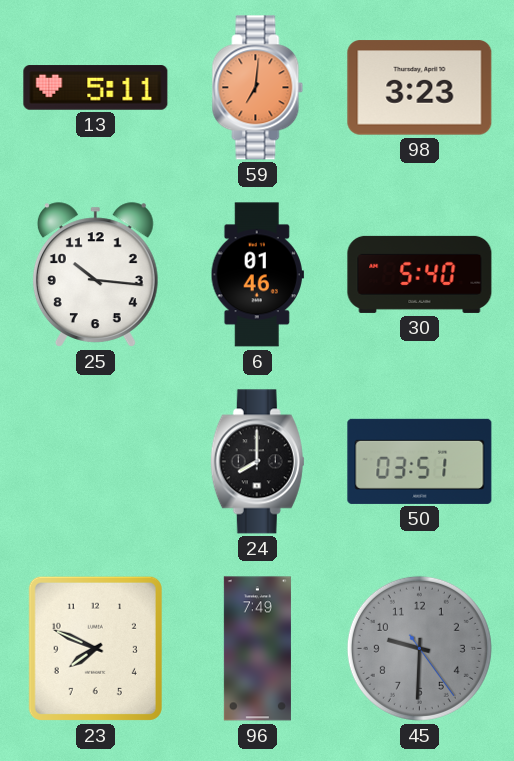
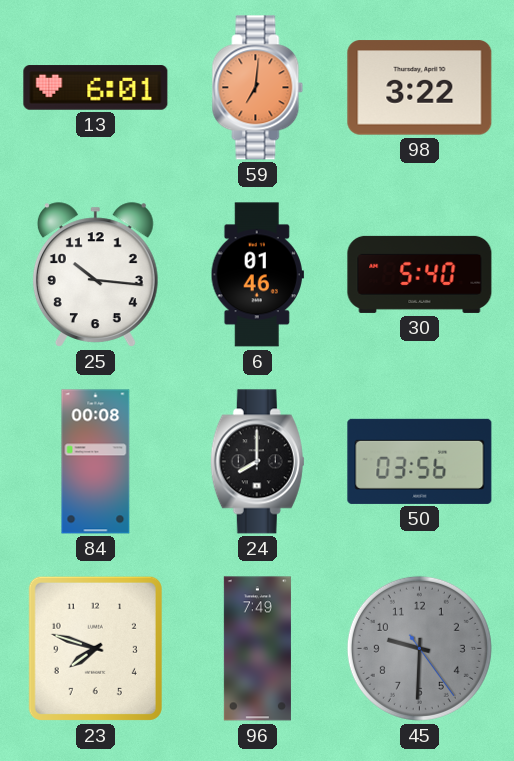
13: 5:11 -> 6:01
98: 3:23 -> 3:22
84: none -> 00:08
50: 03:51 -> 03:56
23: 7:49 -> 7:48
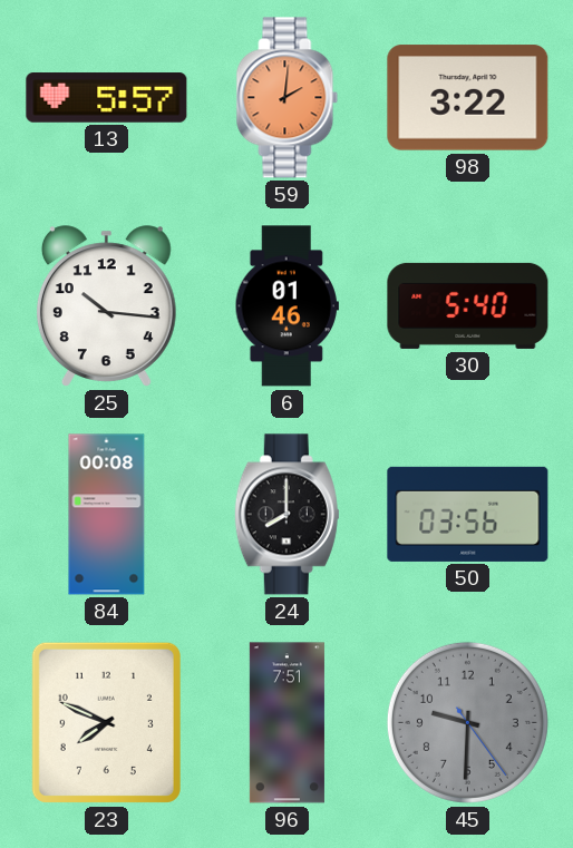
13: 6:01 -> 5:57
59: 7:01 -> 2:01
23: 7:48 -> 7:49
96: 7:49 -> 7:51
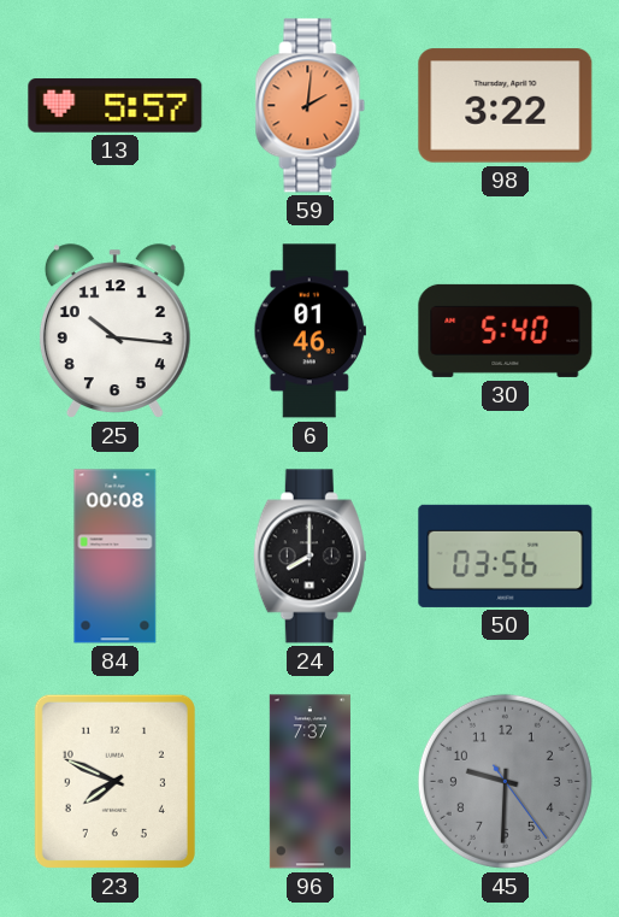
96: 7:51 -> 7:37
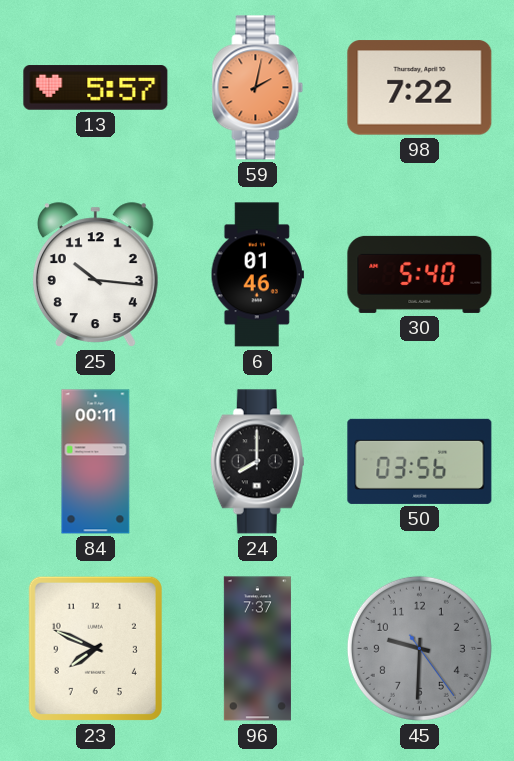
59: 2:01 -> 2:02
98: 3:22 -> 7:22
84: 00:08 -> 00:11
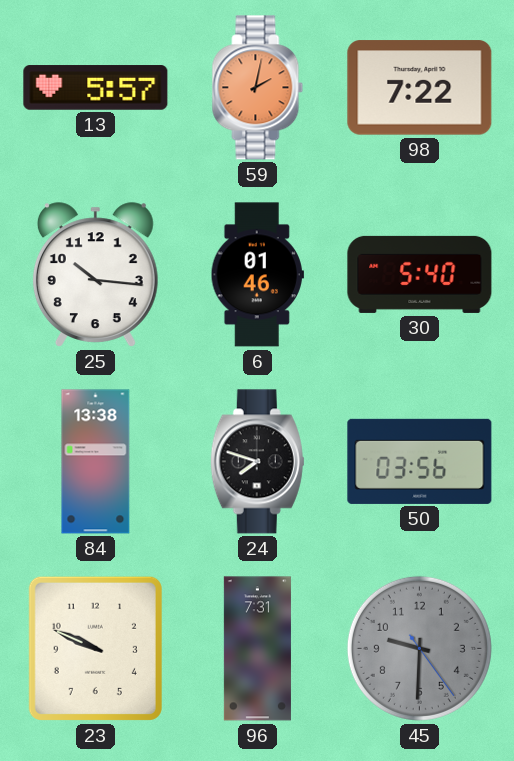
84: 00:11 -> 13:38
24: 8:00 -> 7:48
23: 7:49 -> 9:49
96: 7:37 -> 7:31
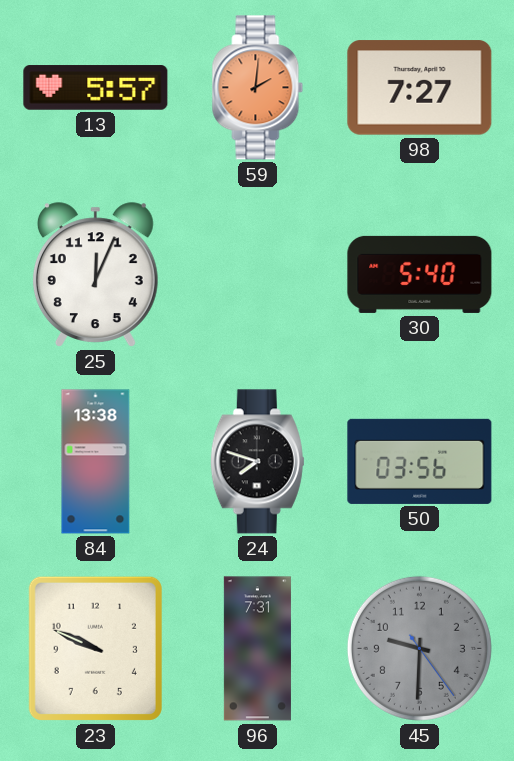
59: 2:02 -> 2:01
98: 7:22 -> 7:27
25: 10:16 -> 12:04
6: 01:46 -> none
